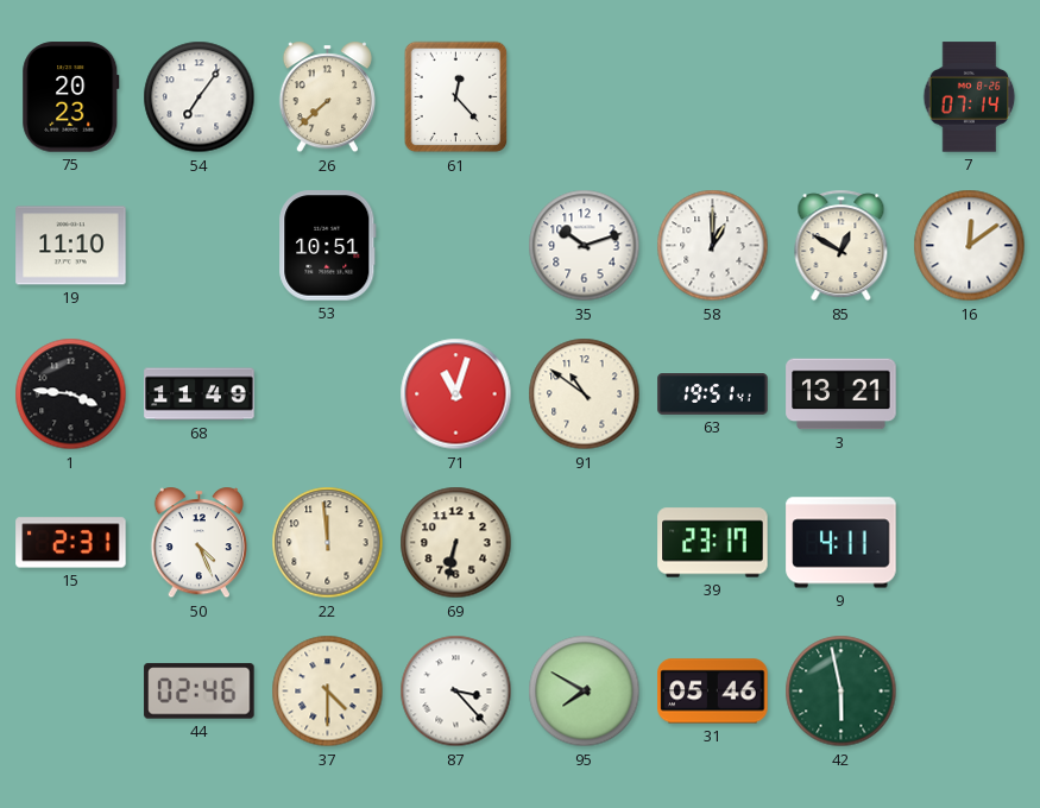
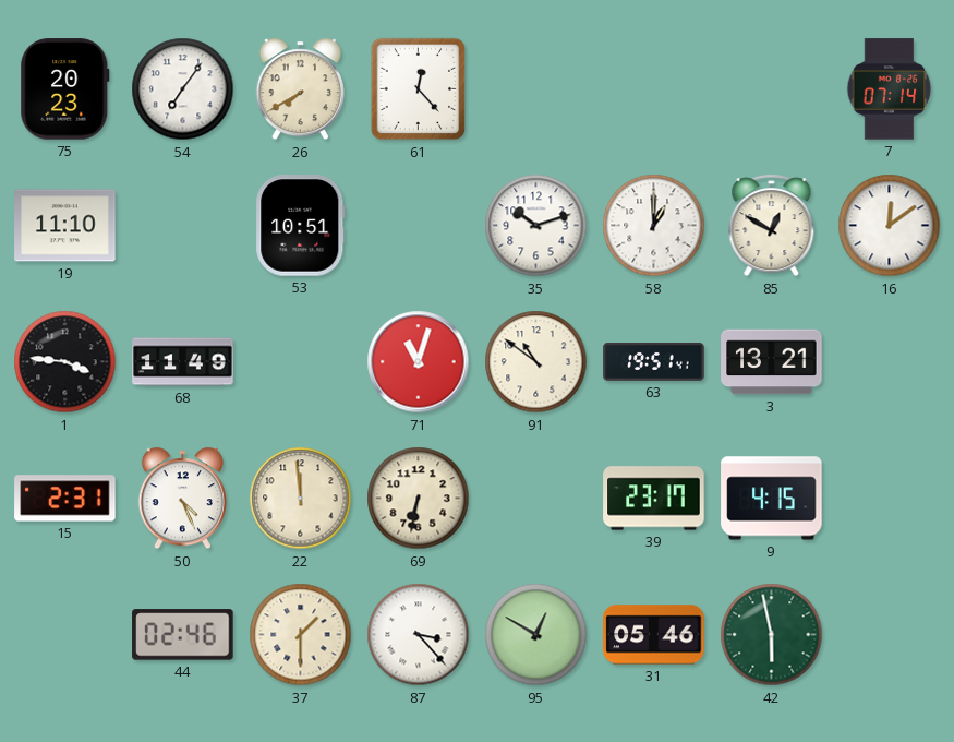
26: 7:38 -> 7:40
9: 4:11 -> 4:15
37: 4:30 -> 1:30
95: 7:50 -> 12:50
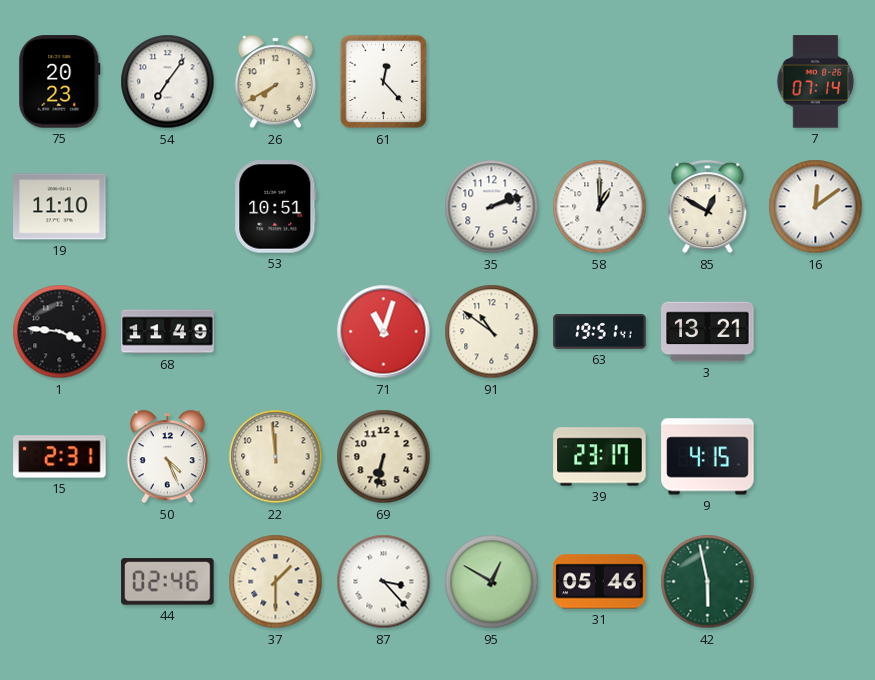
35: 10:12 -> 2:12
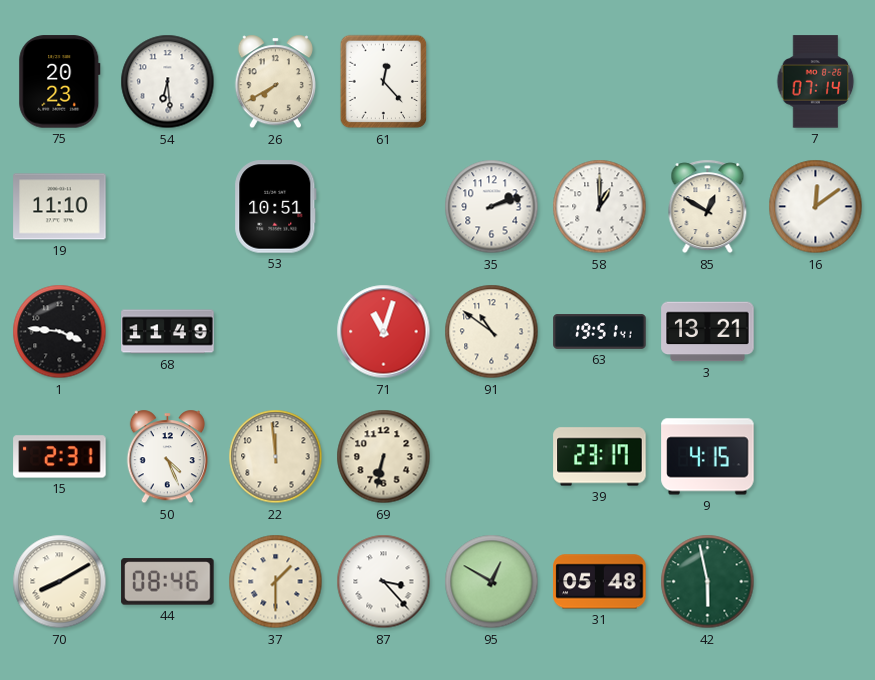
54: 7:06 -> 6:29
70: none -> 8:10
44: 02:46 -> 08:46
31: 05:46 -> 05:48
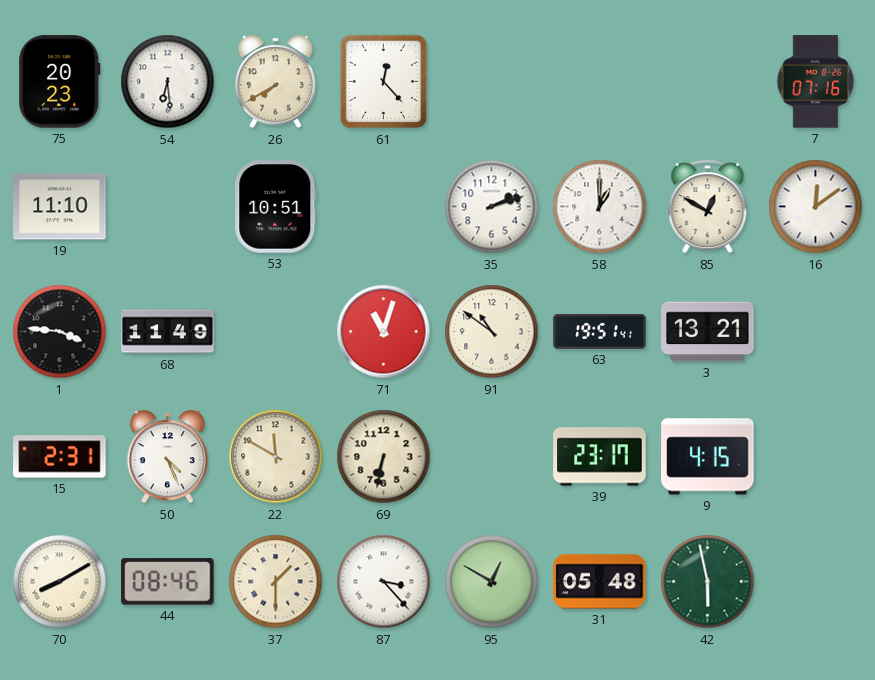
7: 07:14 -> 07:16
22: 11:59 -> 11:50
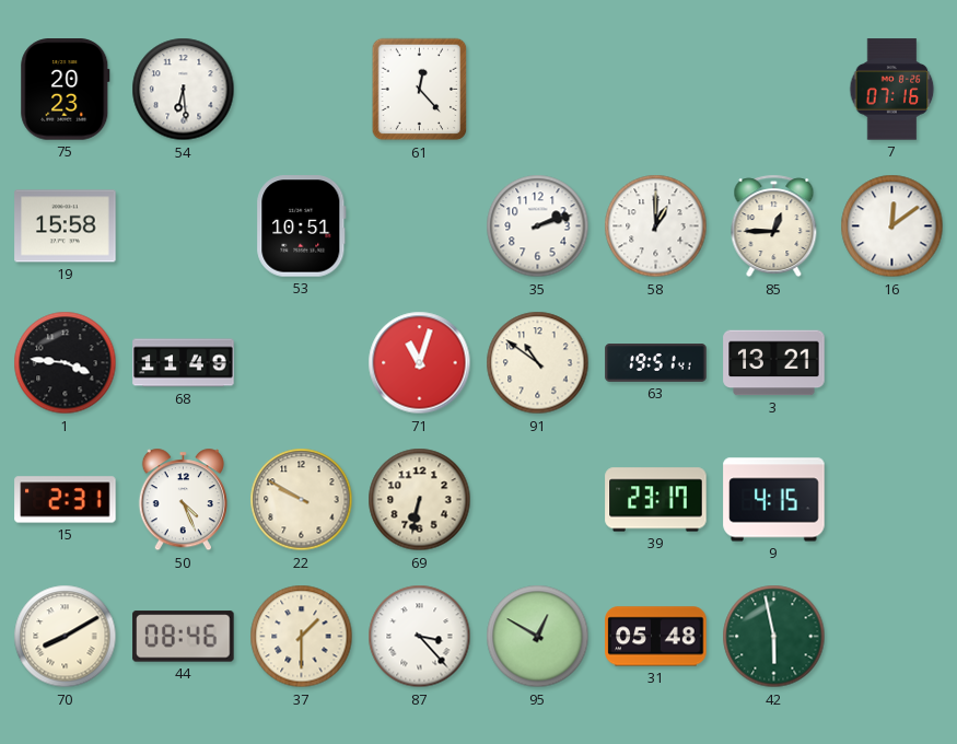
26: 7:40 -> none
19: 11:10 -> 15:58
85: 12:50 -> 12:45
22: 11:50 -> 9:50
